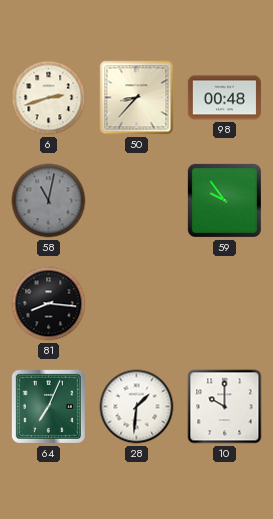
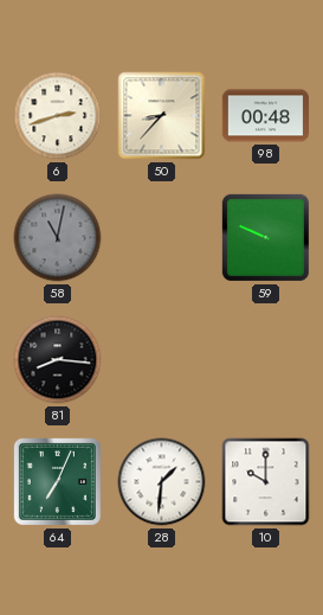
59: 9:54 -> 9:49
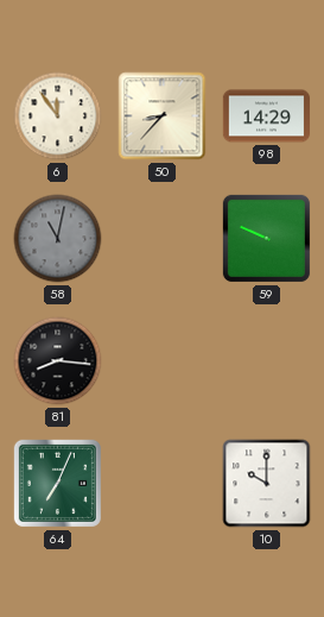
6: 2:42 -> 11:54
98: 00:48 -> 14:29
28: 1:31 -> none
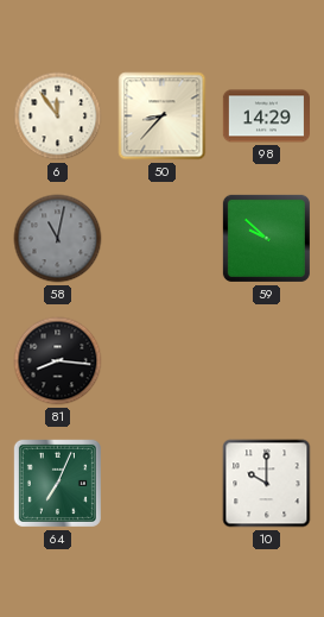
59: 9:49 -> 9:52
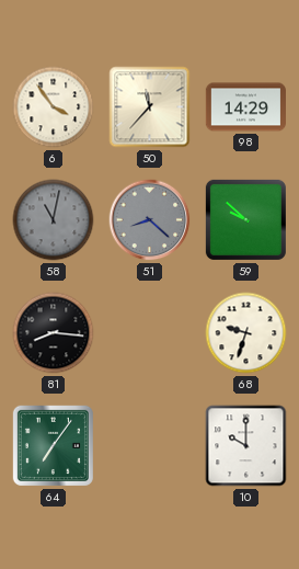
6: 11:54 -> 3:54
50: 8:37 -> 11:37
51: none -> 8:22
68: none -> 9:33
64: 7:04 -> 7:06
